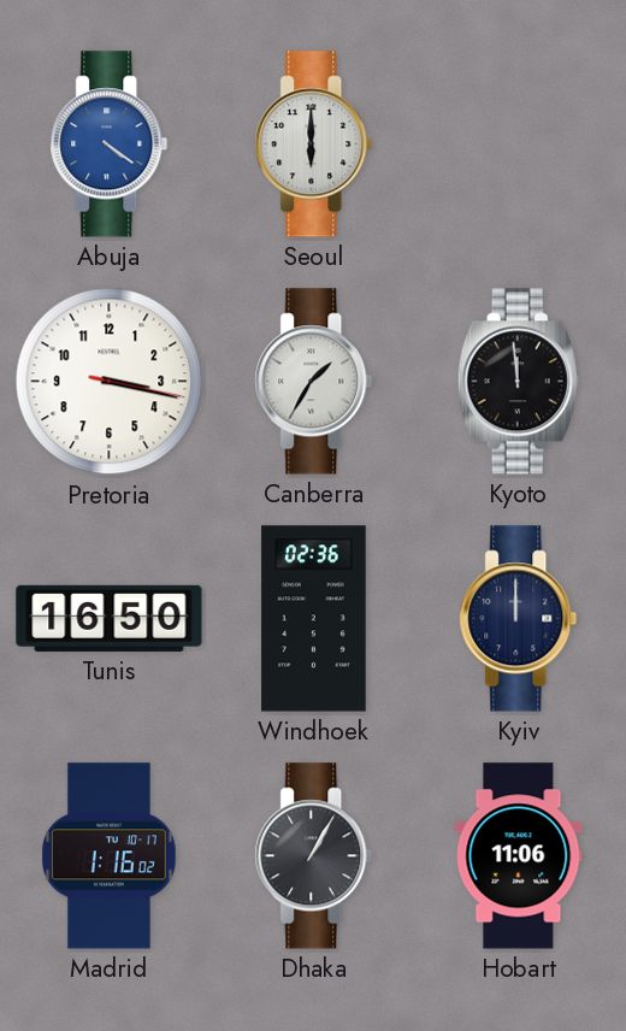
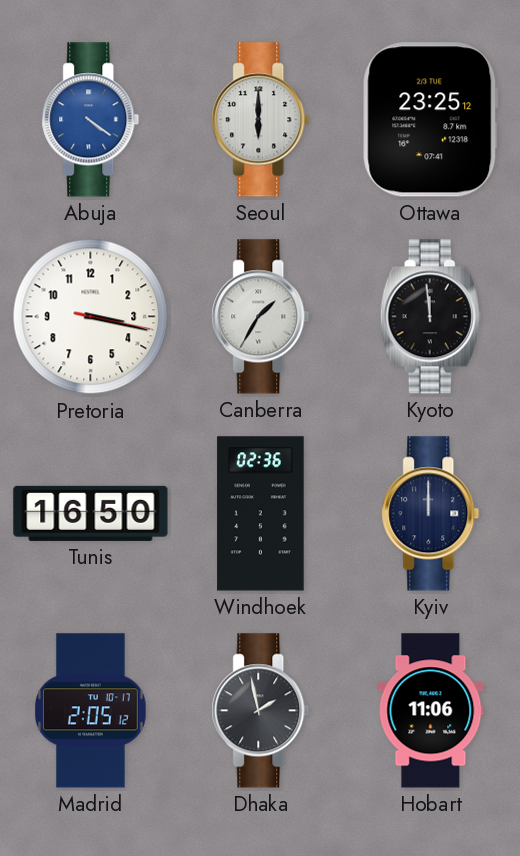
Ottawa: none -> 23:25
Madrid: 1:16 -> 2:05
Dhaka: 1:05 -> 1:58
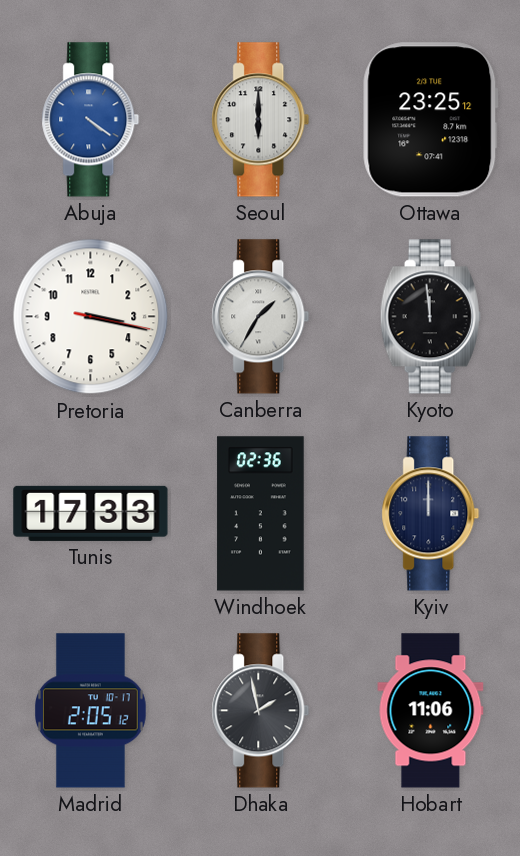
Tunis: 16:50 -> 17:33
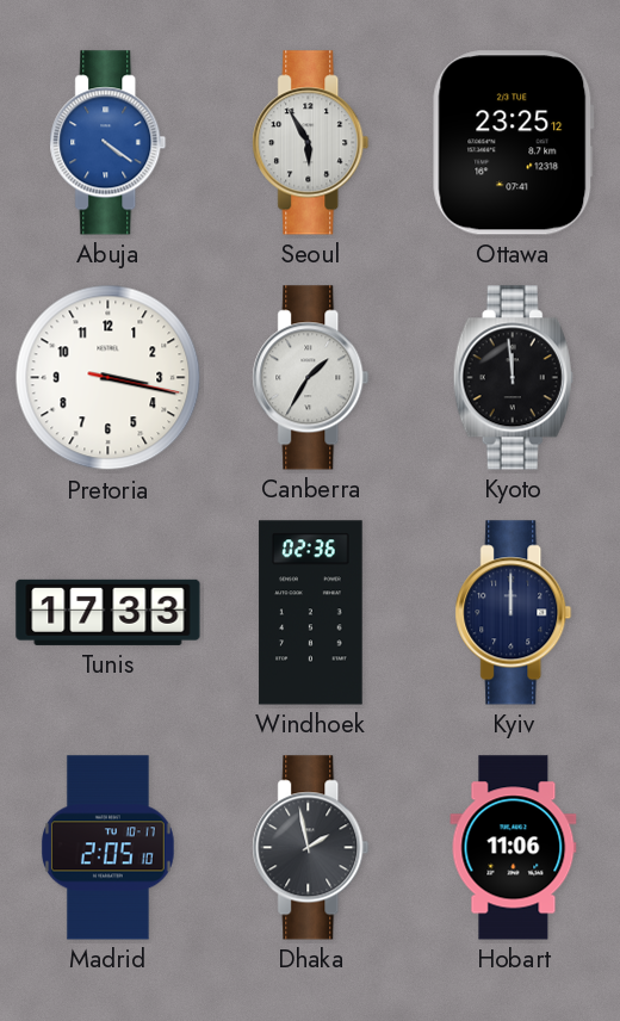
Seoul: 6:00 -> 5:55
Madrid: 2:05:12 -> 2:05:10
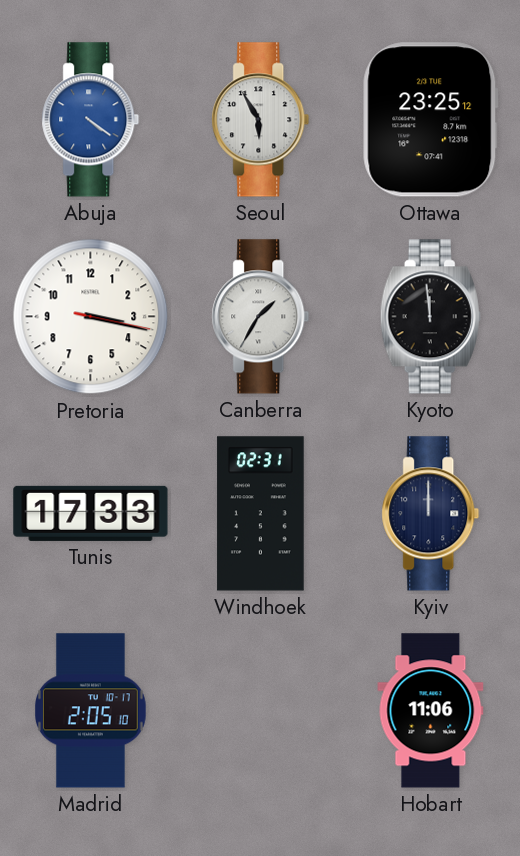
Windhoek: 02:36 -> 02:31
Dhaka: 1:58 -> none
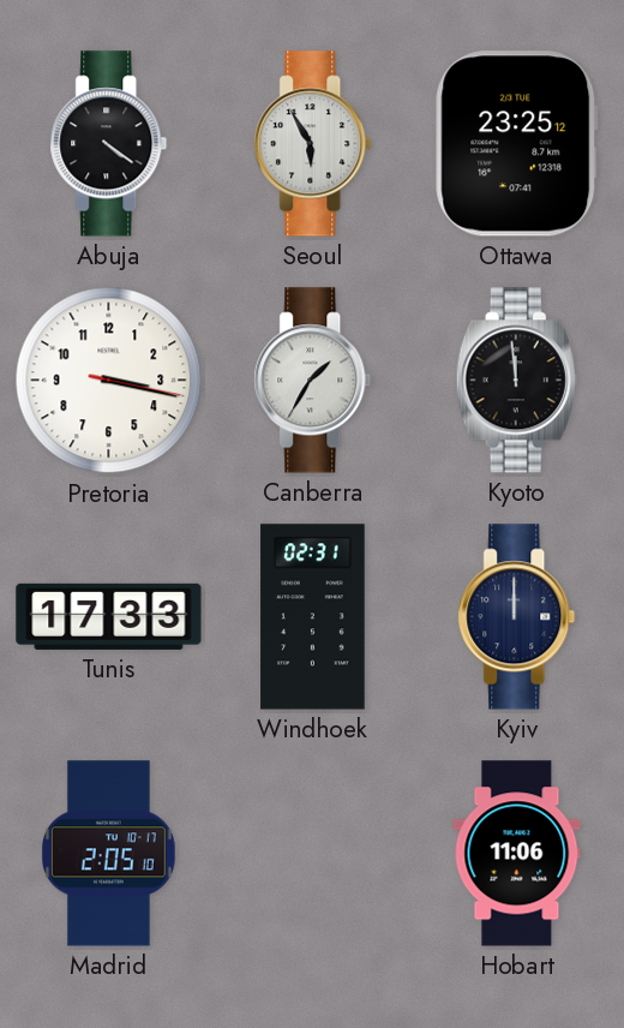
Abuja dial: blue -> black
